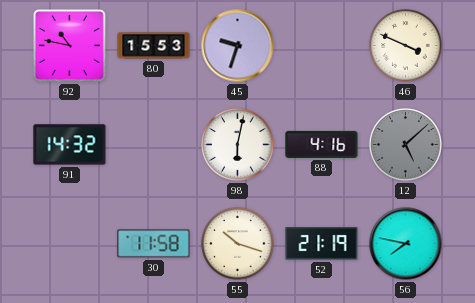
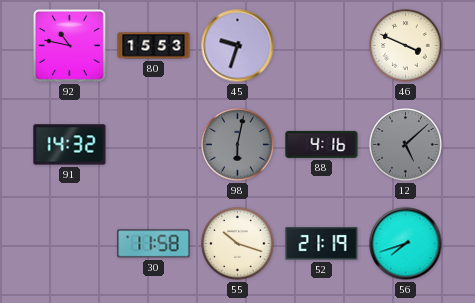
98 dial: white -> grey
56: 7:47 -> 7:42
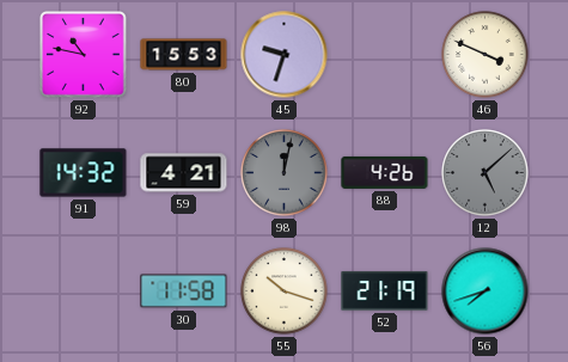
59: none -> 4:21
98: 6:02 -> 12:02
88: 4:16 -> 4:26
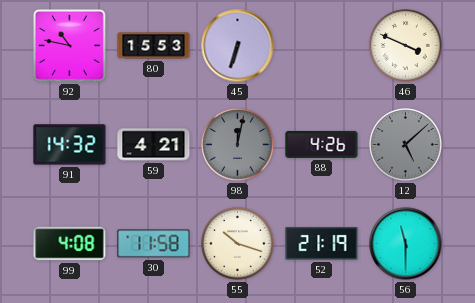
45: 9:33 -> 6:33
99: none -> 4:08
56: 7:42 -> 11:30
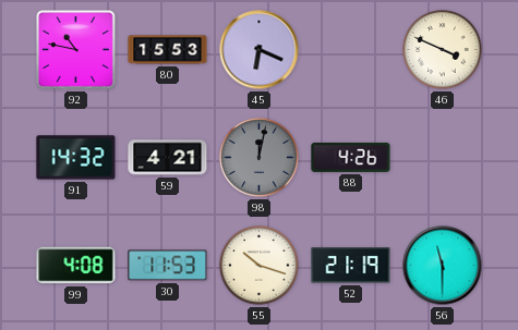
45: 6:33 -> 6:19
12: 5:08 -> none
30: 11:58 -> 11:53
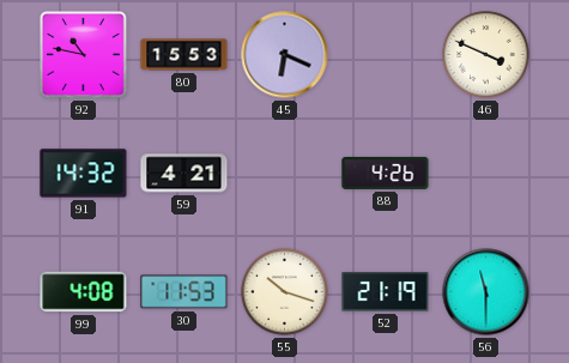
98: 12:02 -> none
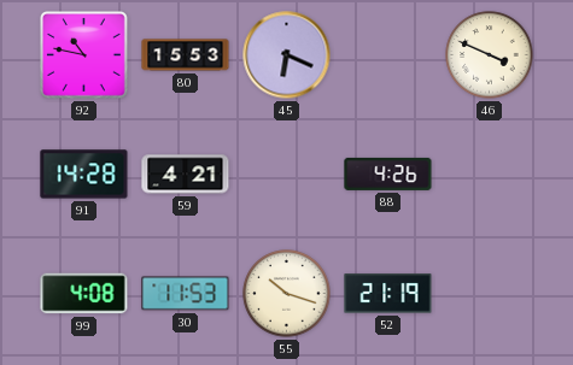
91: 14:32 -> 14:28
56: 11:30 -> none
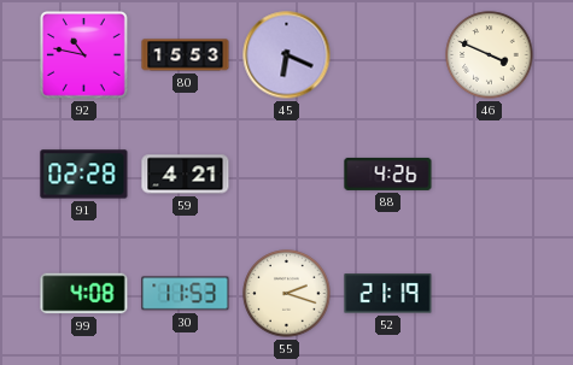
91: 14:28 -> 02:28
55: 10:18 -> 2:18
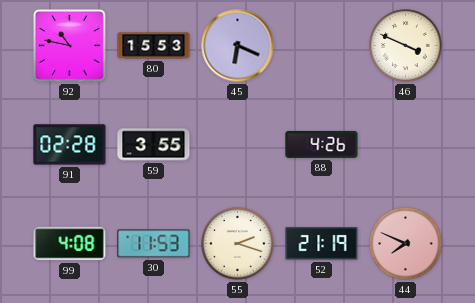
59: 4:21 -> 3:55
44: none -> 7:49
